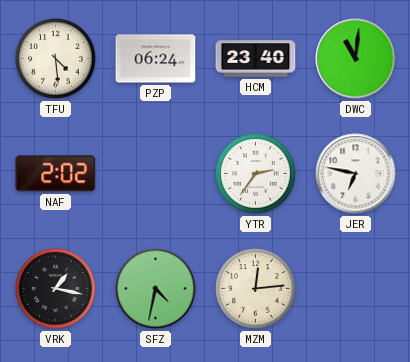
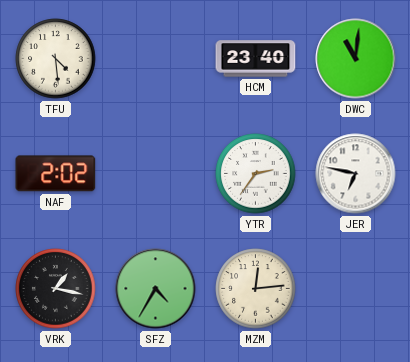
PZP: 06:24 -> none
SFZ: 4:32 -> 4:35
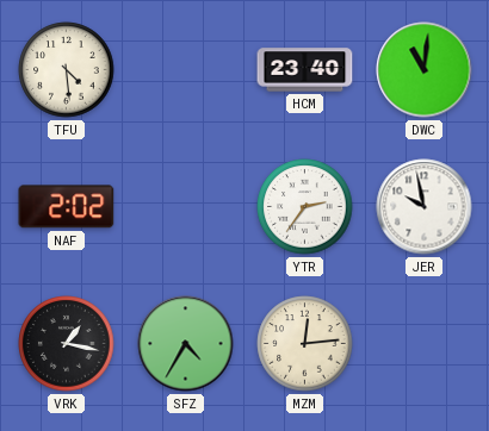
JER: 6:47 -> 9:58
